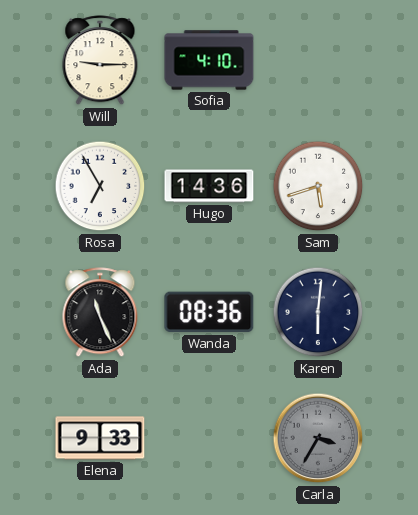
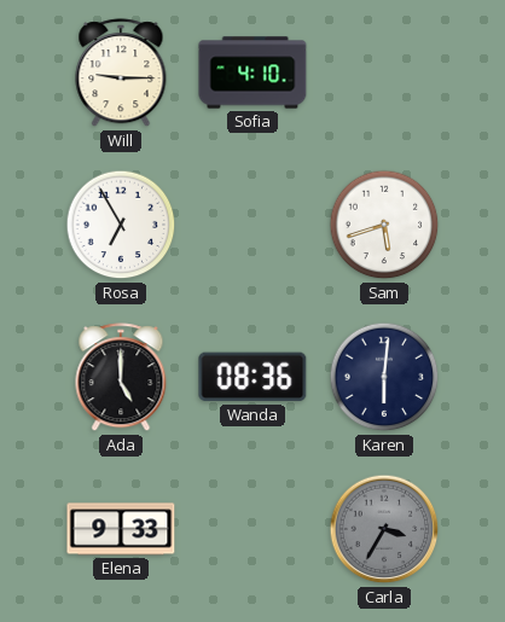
Hugo: 14:36 -> none
Ada: 11:26 -> 5:00
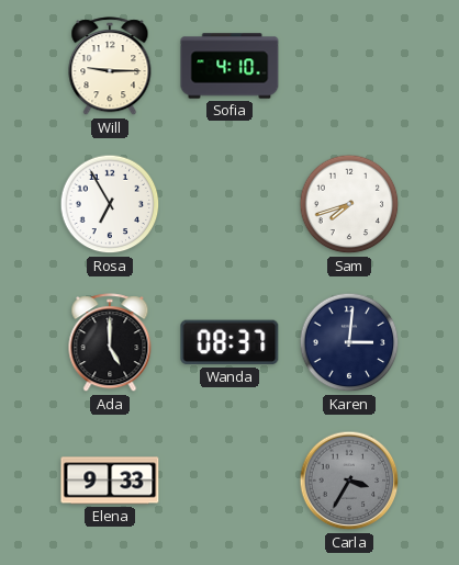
Sam: 5:42 -> 7:42
Wanda: 08:36 -> 08:37
Karen: 6:01 -> 3:01
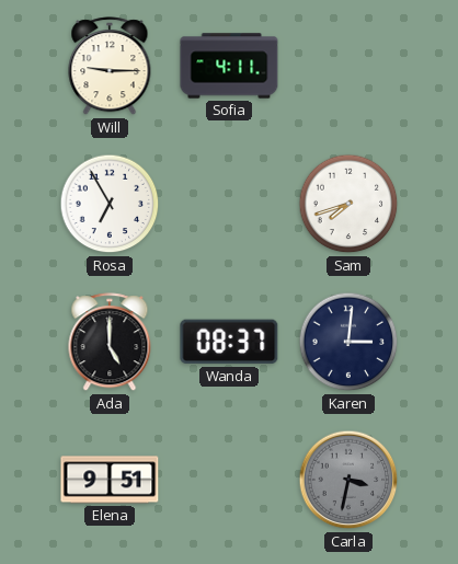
Sofia: 4:10 -> 4:11
Elena: 9:33 -> 9:51
Carla: 3:35 -> 3:32
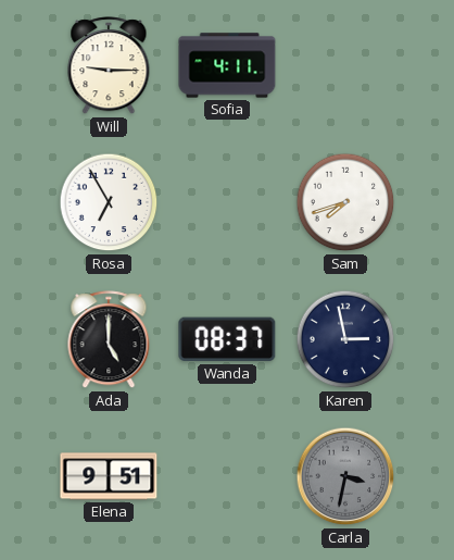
Karen: 3:01 -> 2:58
